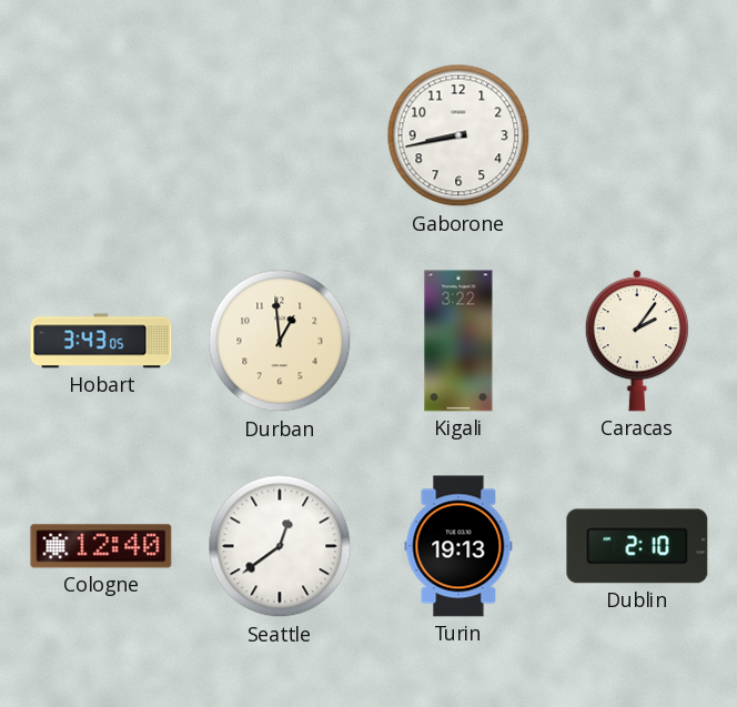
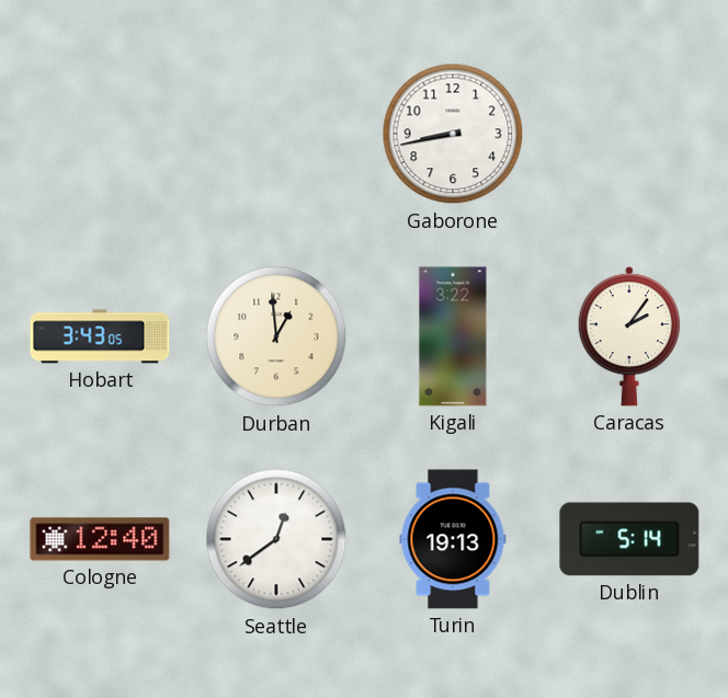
Dublin: 2:10 -> 5:14
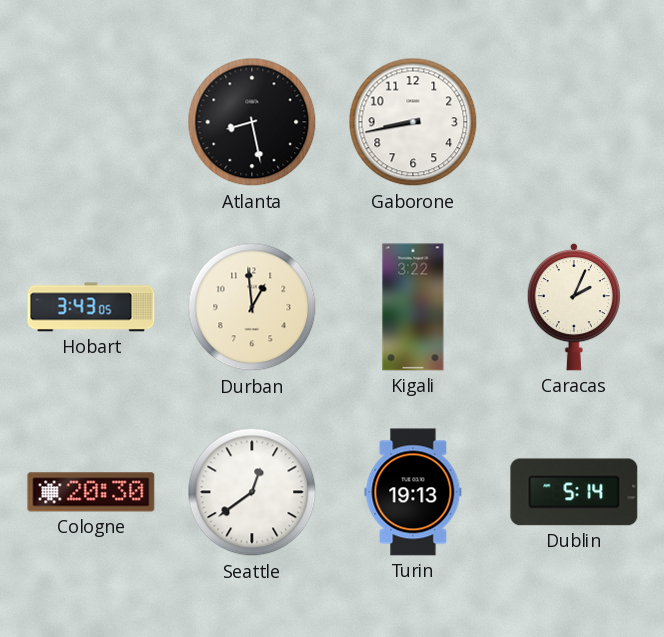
Atlanta: none -> 8:28
Caracas: 2:06 -> 2:04
Cologne: 12:40 -> 20:30
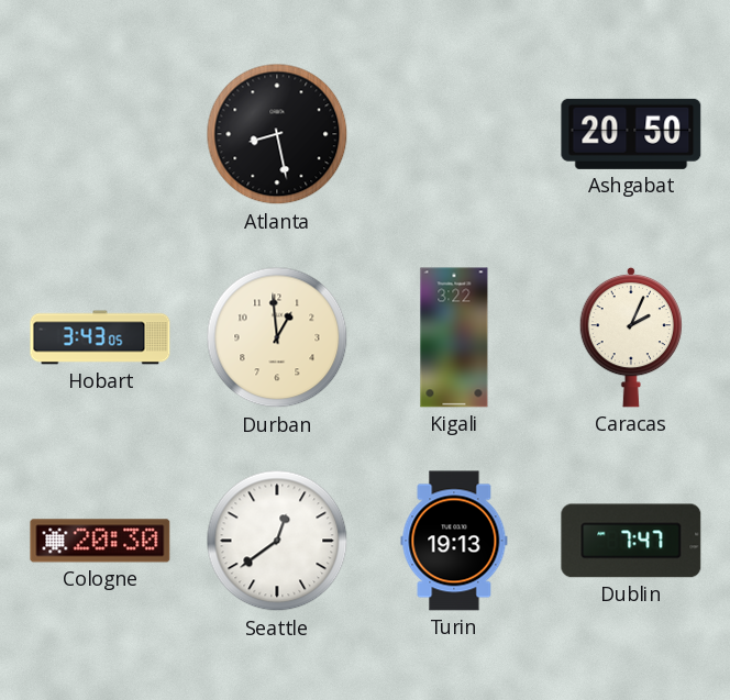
Gaborone: 8:43 -> none
Ashgabat: none -> 20:50
Dublin: 5:14 -> 7:47
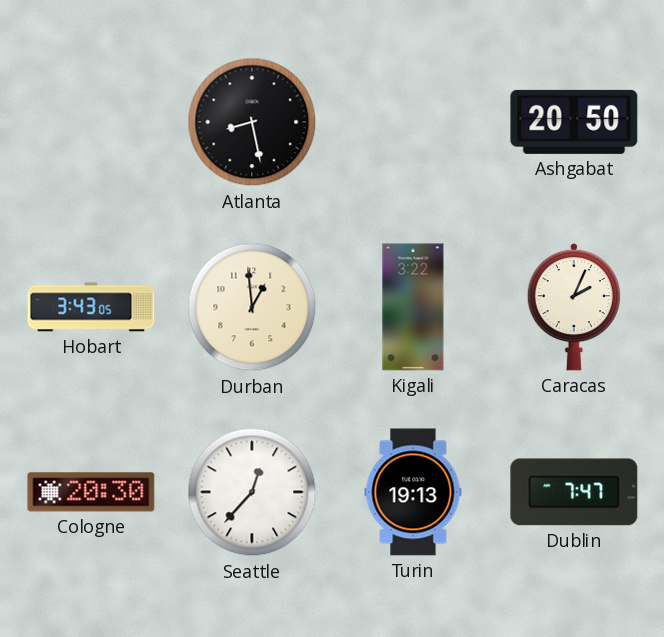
Seattle: 12:39 -> 12:37
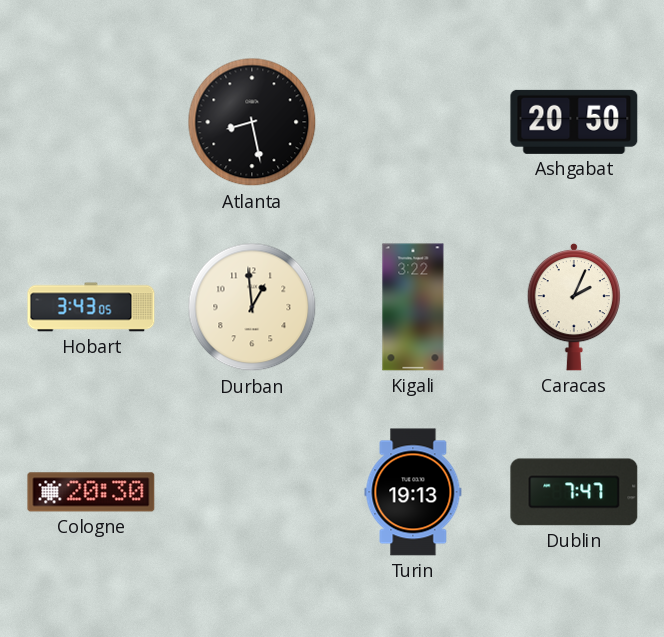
Seattle: 12:37 -> none
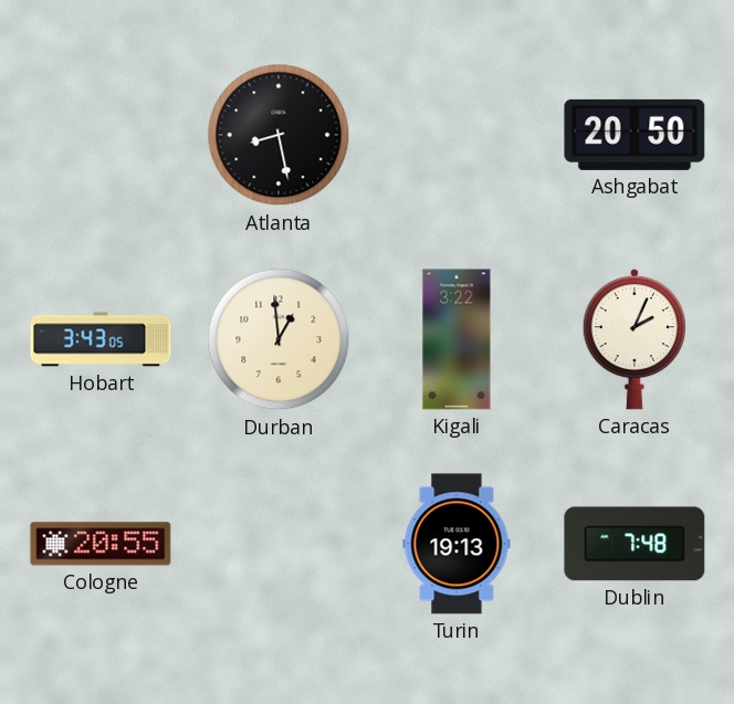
Cologne: 20:30 -> 20:55
Dublin: 7:47 -> 7:48
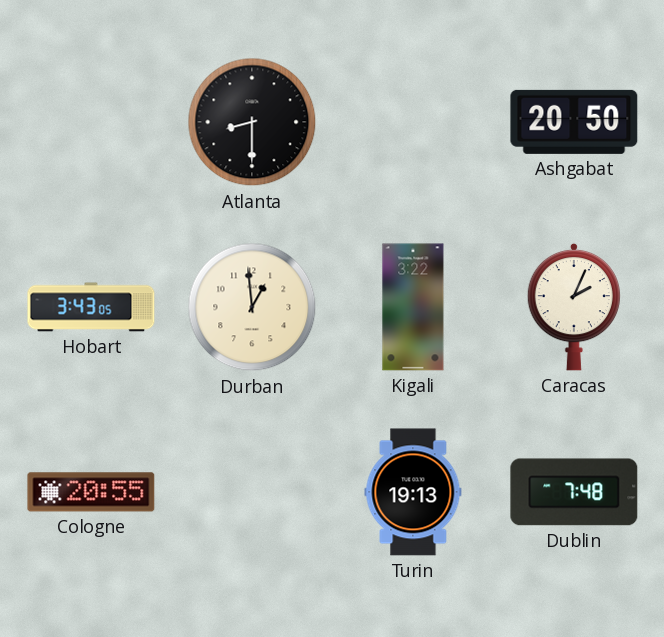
Atlanta: 8:28 -> 8:30
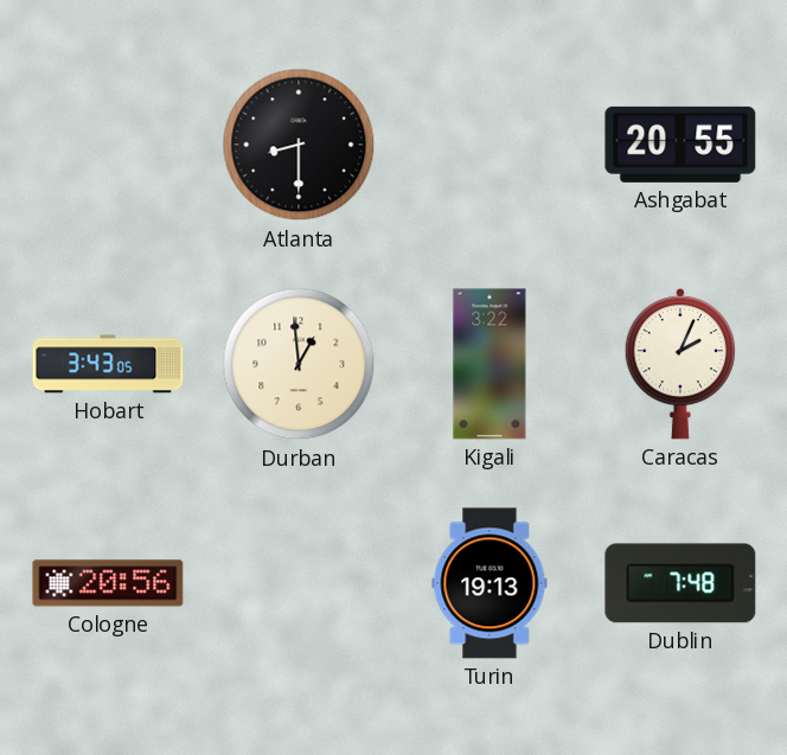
Ashgabat: 20:50 -> 20:55
Cologne: 20:55 -> 20:56
